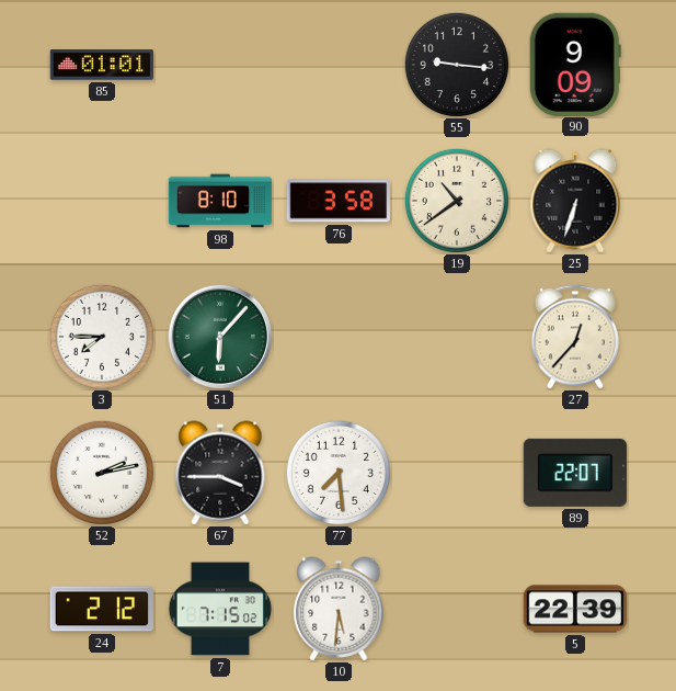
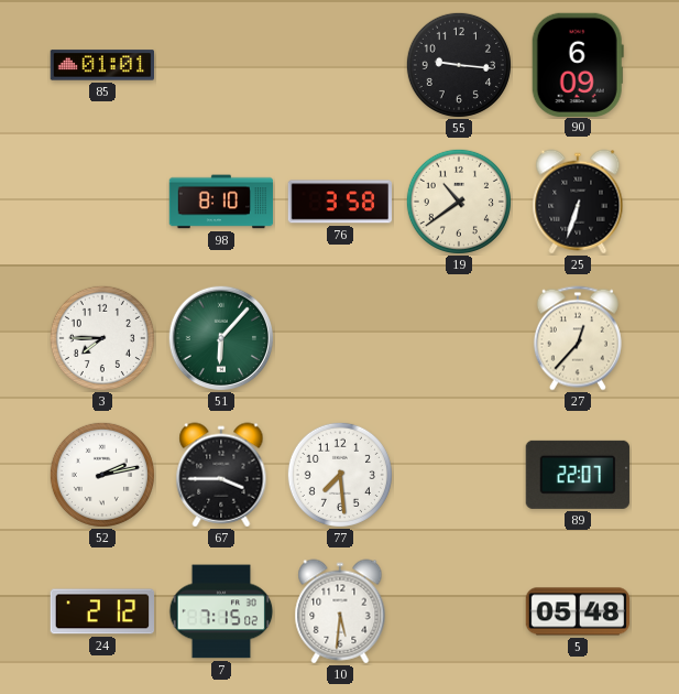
90: 9:09 -> 6:09
5: 22:39 -> 05:48
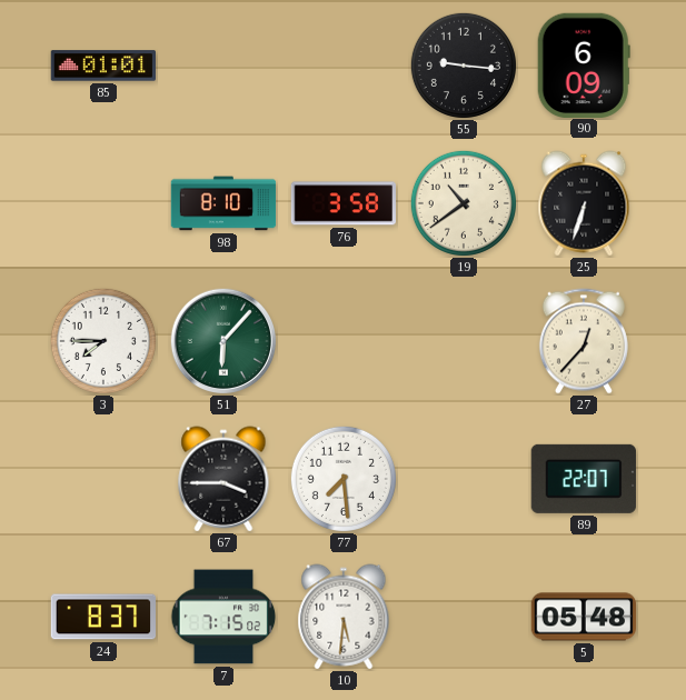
52: 2:13 -> none
24: 2:12 -> 8:37
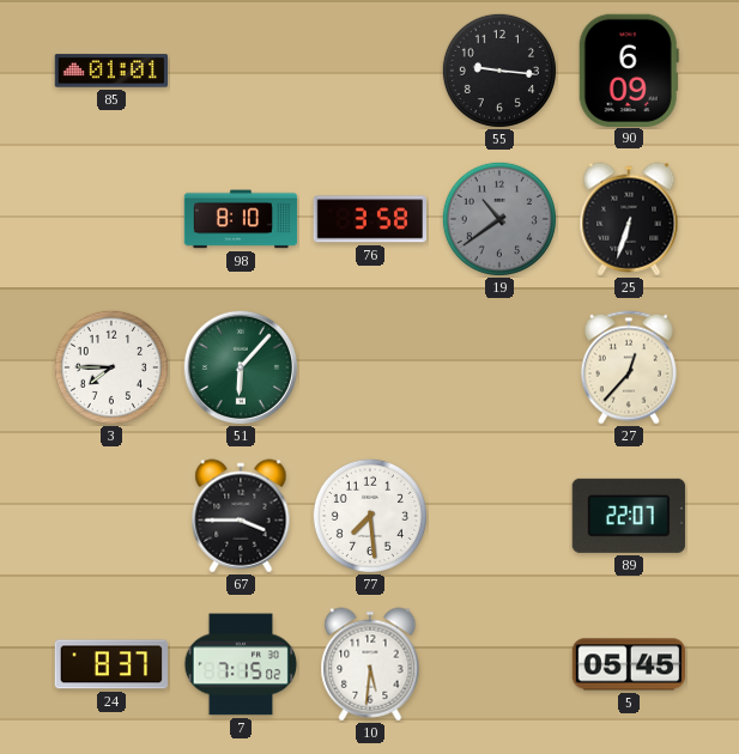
19 dial: cream -> grey
5: 05:48 -> 05:45
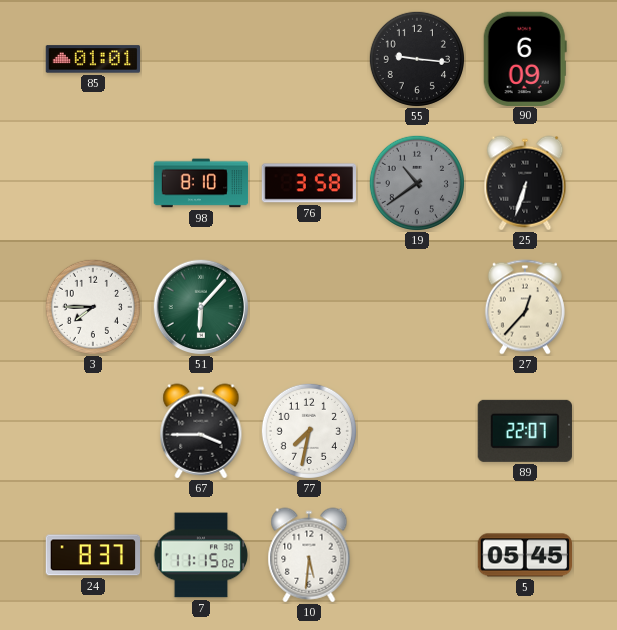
77: 7:29 -> 7:32
7: 7:15 -> 11:15
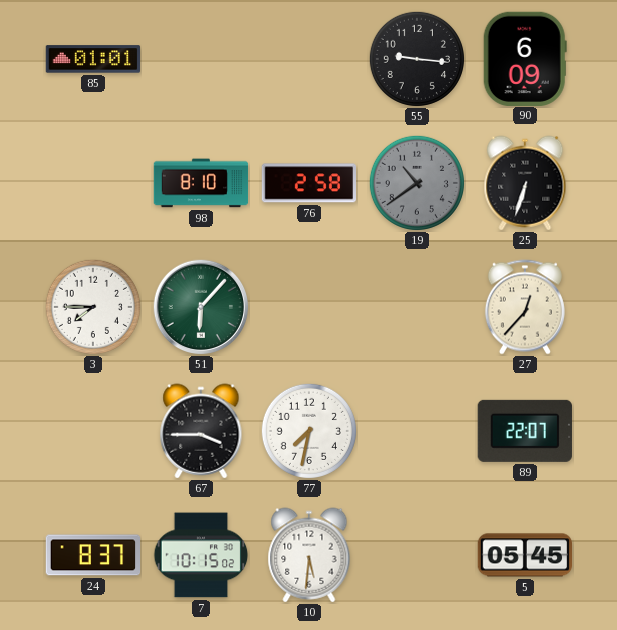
76: 3:58 -> 2:58
7: 11:15 -> 10:15
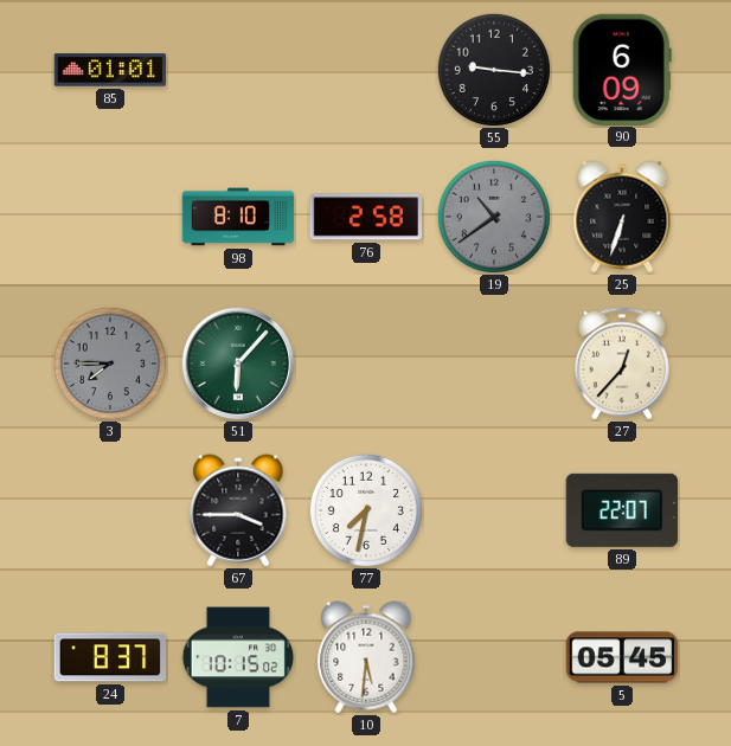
3 dial: white -> grey
